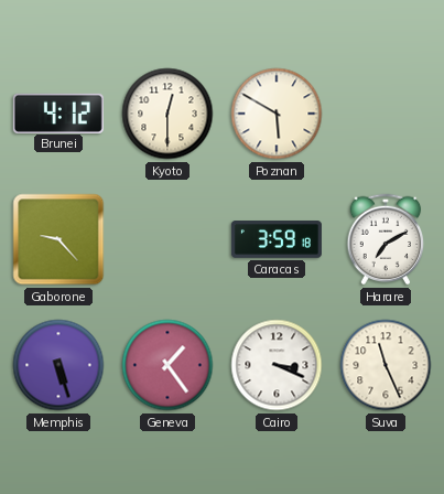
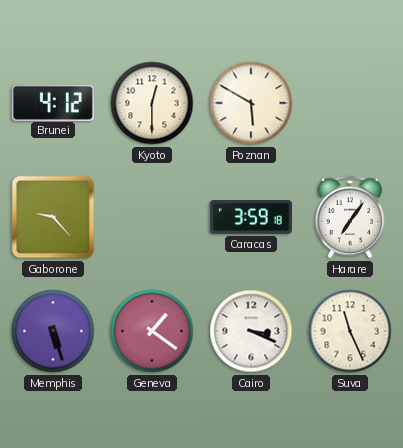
Harare: 7:10 -> 7:06
Geneva: 1:24 -> 1:21
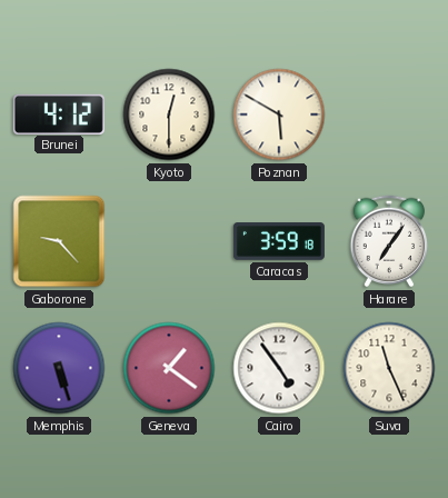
Cairo: 3:19 -> 4:54
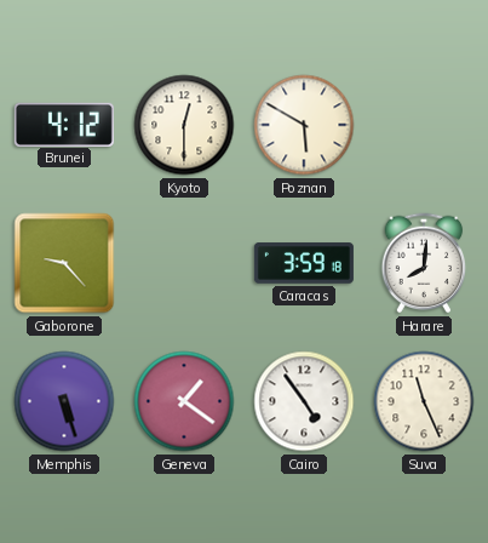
Harare: 7:06 -> 8:01
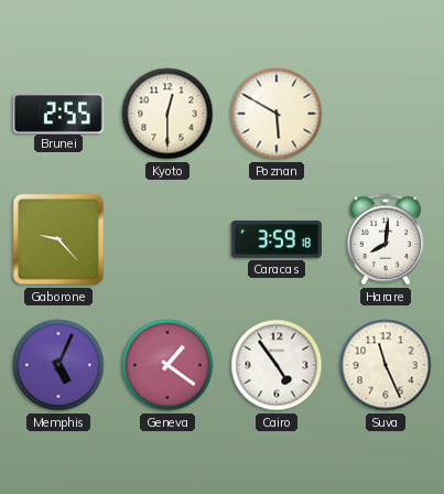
Brunei: 4:12 -> 2:55
Memphis: 5:27 -> 5:04
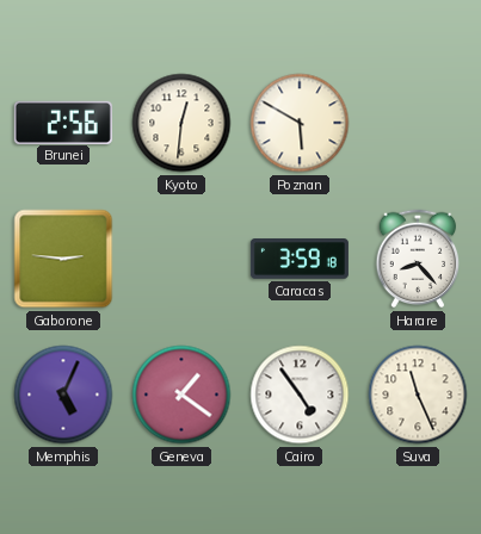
Brunei: 2:55 -> 2:56
Kyoto: 12:30 -> 12:31
Gaborone: 9:23 -> 2:46
Harare: 8:01 -> 8:23
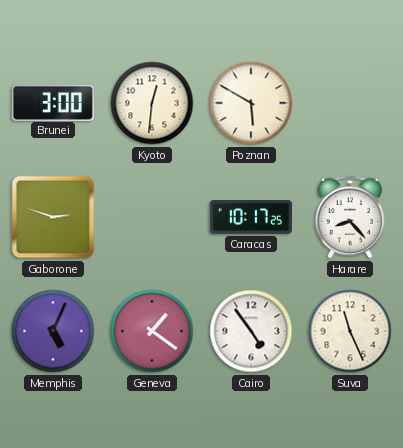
Brunei: 2:56 -> 3:00
Gaborone: 2:46 -> 2:48
Caracas: 3:59 -> 10:17
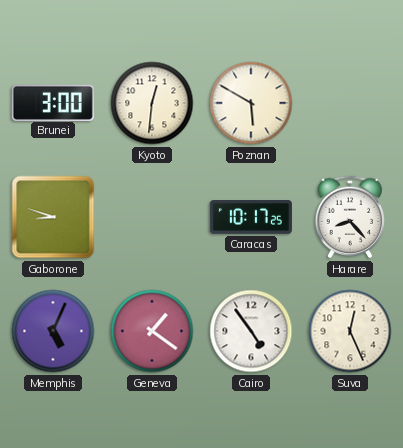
Gaborone: 2:48 -> 8:48
Suva: 11:26 -> 12:26
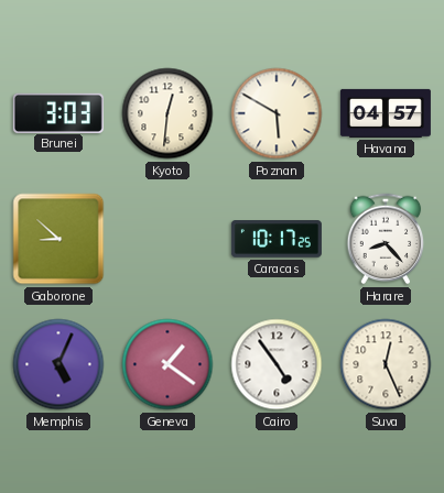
Brunei: 3:00 -> 3:03
Havana: none -> 04:57
Gaborone: 8:48 -> 8:52
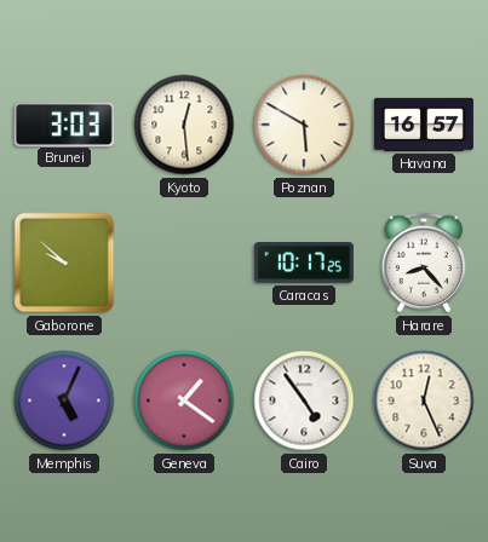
Kyoto: 12:31 -> 12:29
Havana: 04:57 -> 16:57
Gaborone: 8:52 -> 9:52
